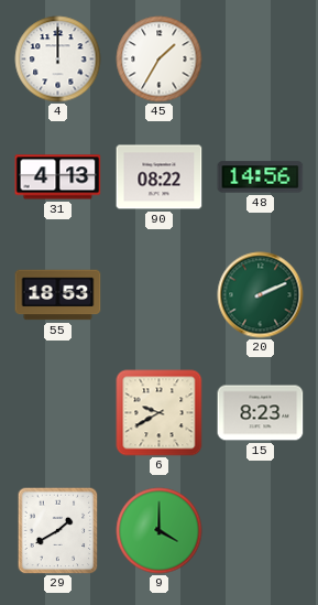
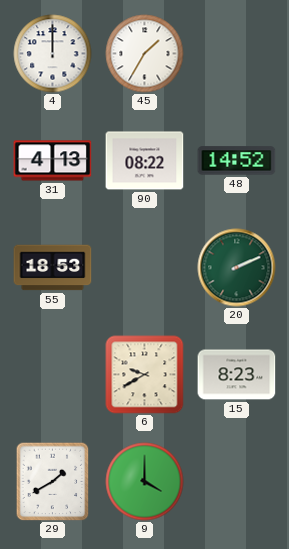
48: 14:56 -> 14:52
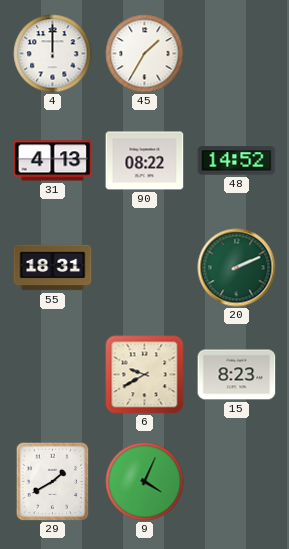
55: 18:53 -> 18:31
9: 4:00 -> 4:04
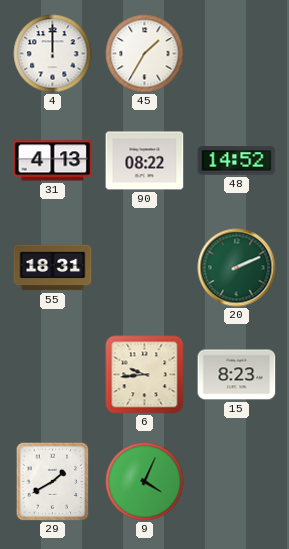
6: 9:40 -> 9:44
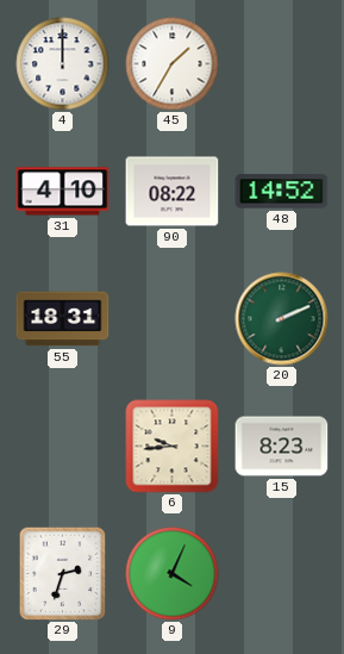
31: 4:13 -> 4:10
29: 1:40 -> 2:33
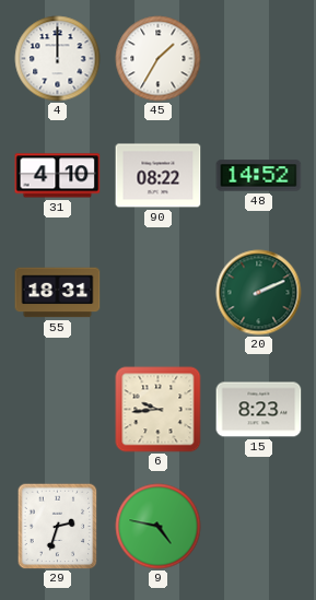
9: 4:04 -> 4:47
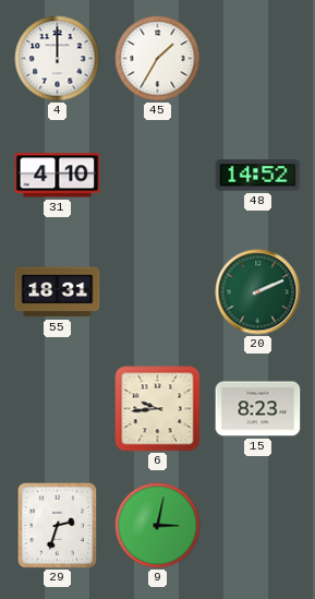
90: 08:22 -> none
9: 4:47 -> 3:02
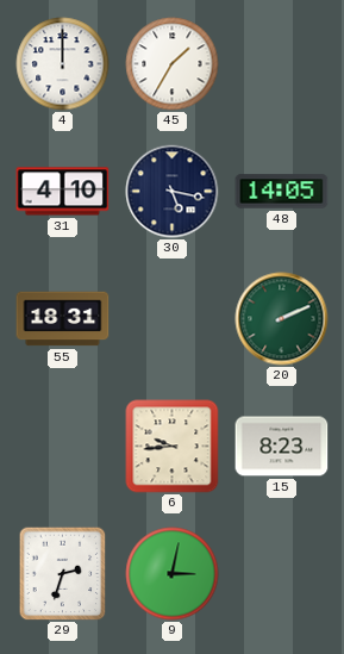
30: none -> 5:17
48: 14:52 -> 14:05
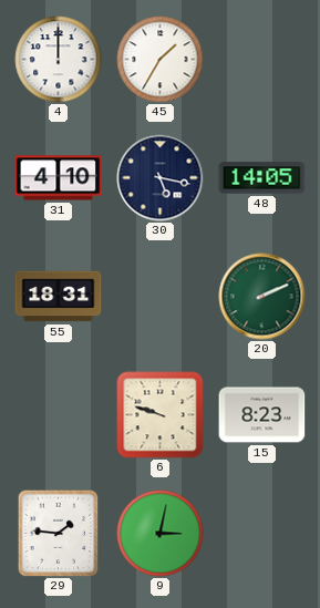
6: 9:44 -> 9:48
29: 2:33 -> 1:46
